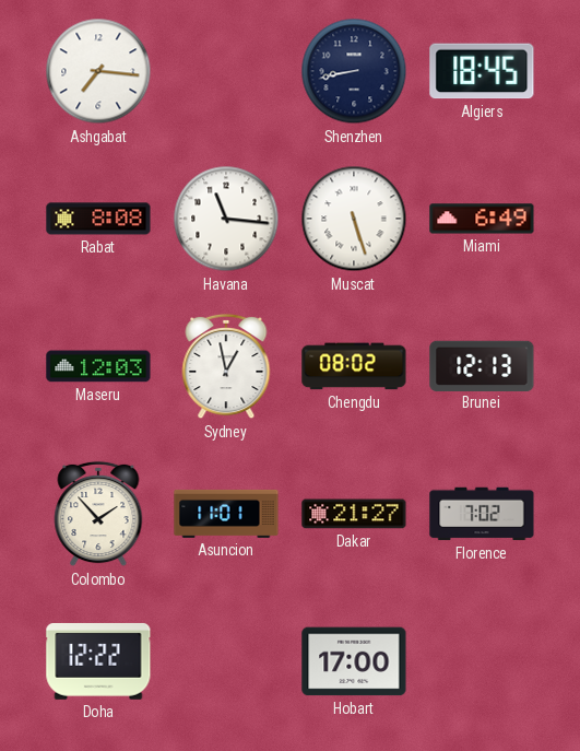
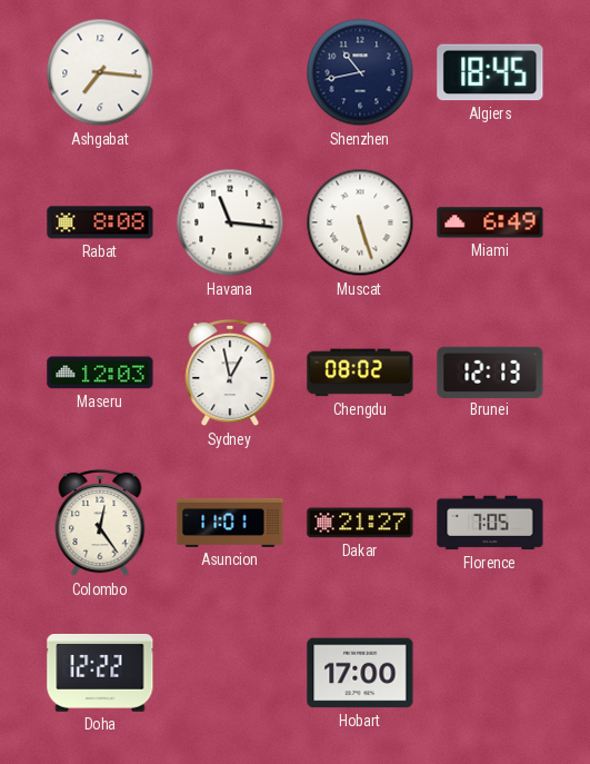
Shenzhen: 8:43 -> 10:43
Colombo: 1:53 -> 12:24
Florence: 7:02 -> 7:05
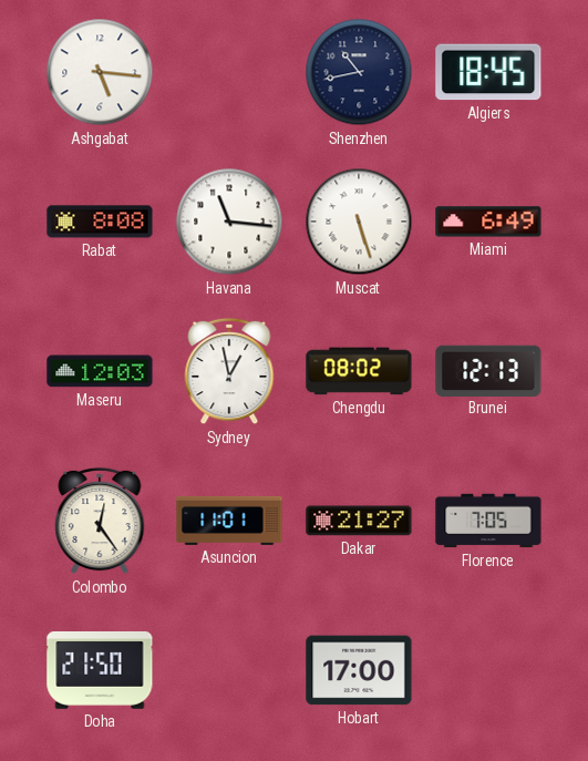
Ashgabat: 7:16 -> 5:16
Doha: 12:22 -> 21:50
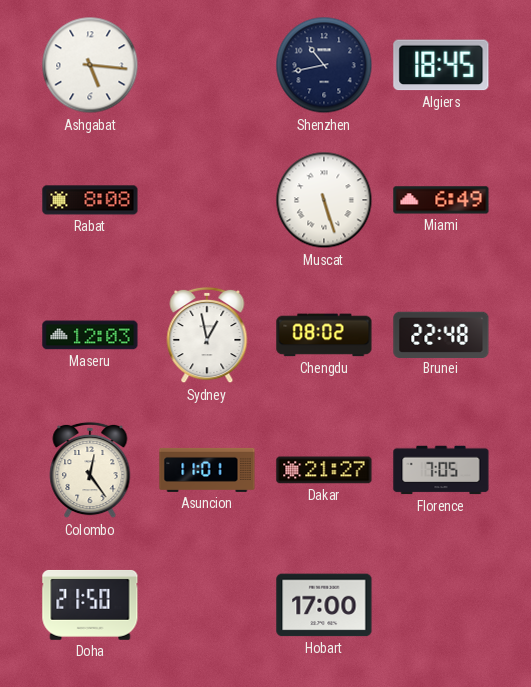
Havana: 11:16 -> none
Brunei: 12:13 -> 22:48
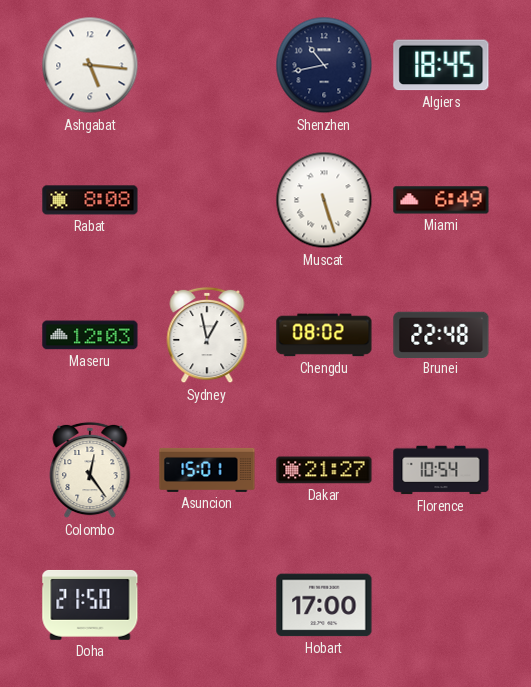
Asuncion: 11:01 -> 15:01
Florence: 7:05 -> 10:54
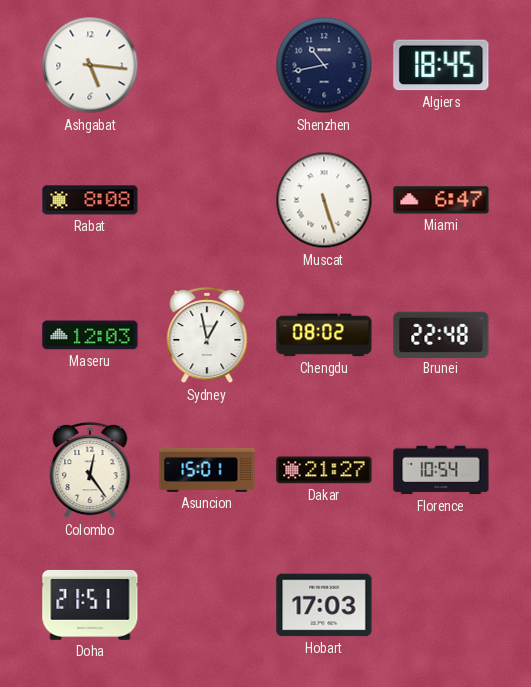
Miami: 6:49 -> 6:47
Doha: 21:50 -> 21:51
Hobart: 17:00 -> 17:03
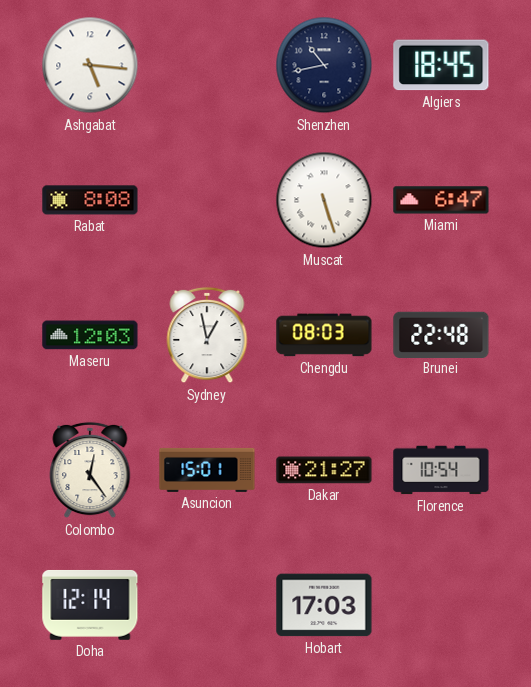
Chengdu: 08:02 -> 08:03
Doha: 21:51 -> 12:14
